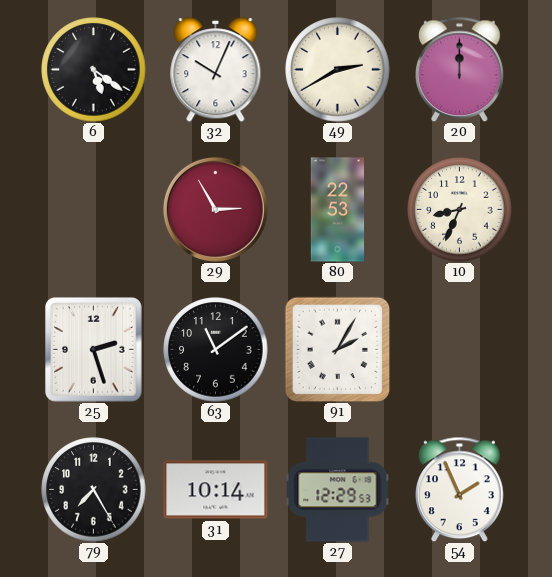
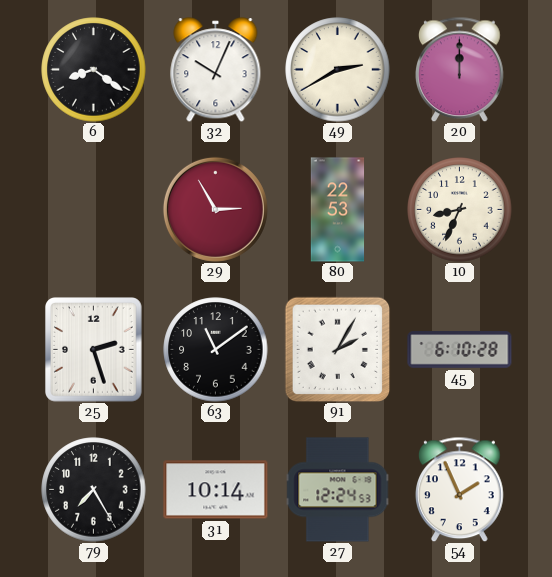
6: 5:21 -> 8:21
45: none -> 6:10
27: 12:29 -> 12:24
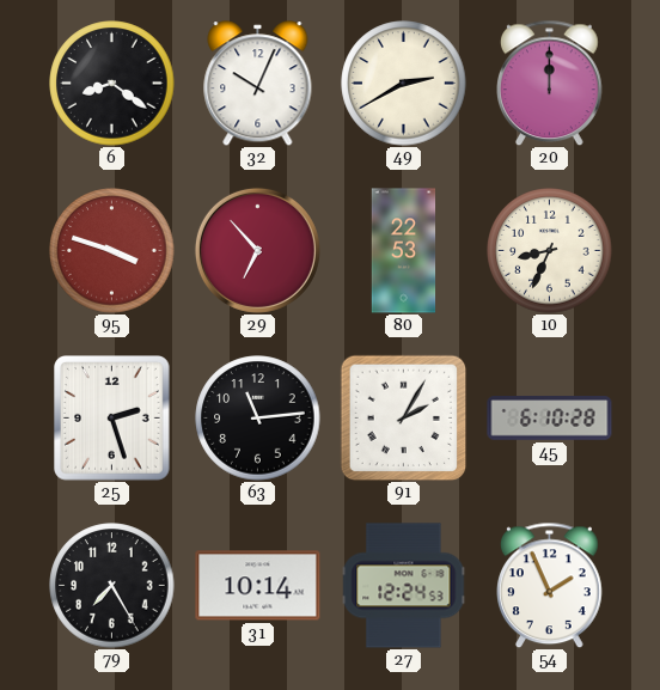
95: none -> 3:48
29: 2:55 -> 6:53
63: 11:09 -> 11:14
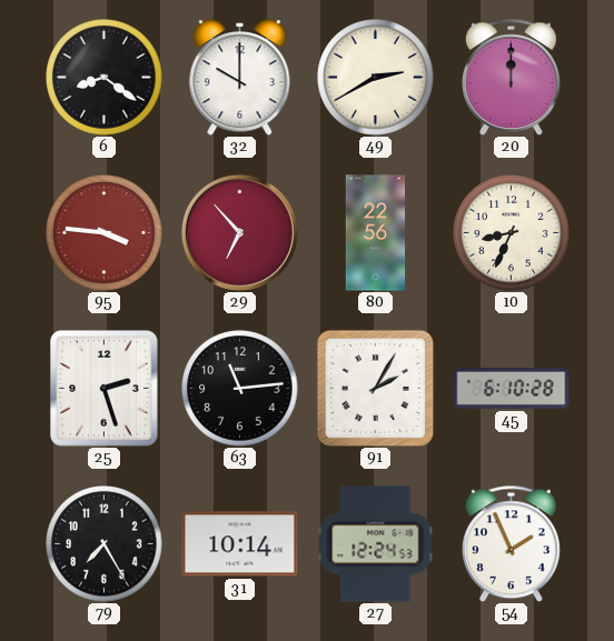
32: 10:04 -> 10:00
95: 3:48 -> 3:46
80: 22:53 -> 22:56
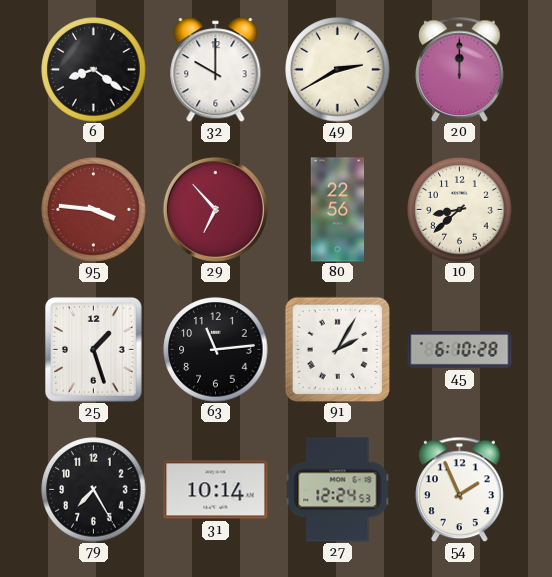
10: 8:34 -> 8:38
25: 2:27 -> 1:27
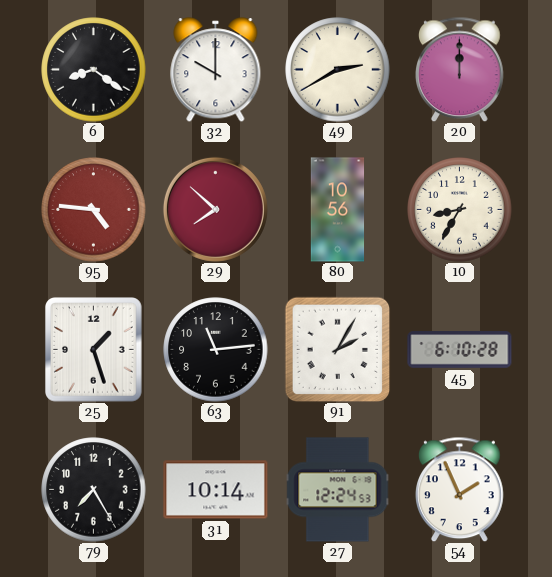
95: 3:46 -> 4:46
29: 6:53 -> 7:52
80: 22:56 -> 10:56
10: 8:38 -> 8:35
